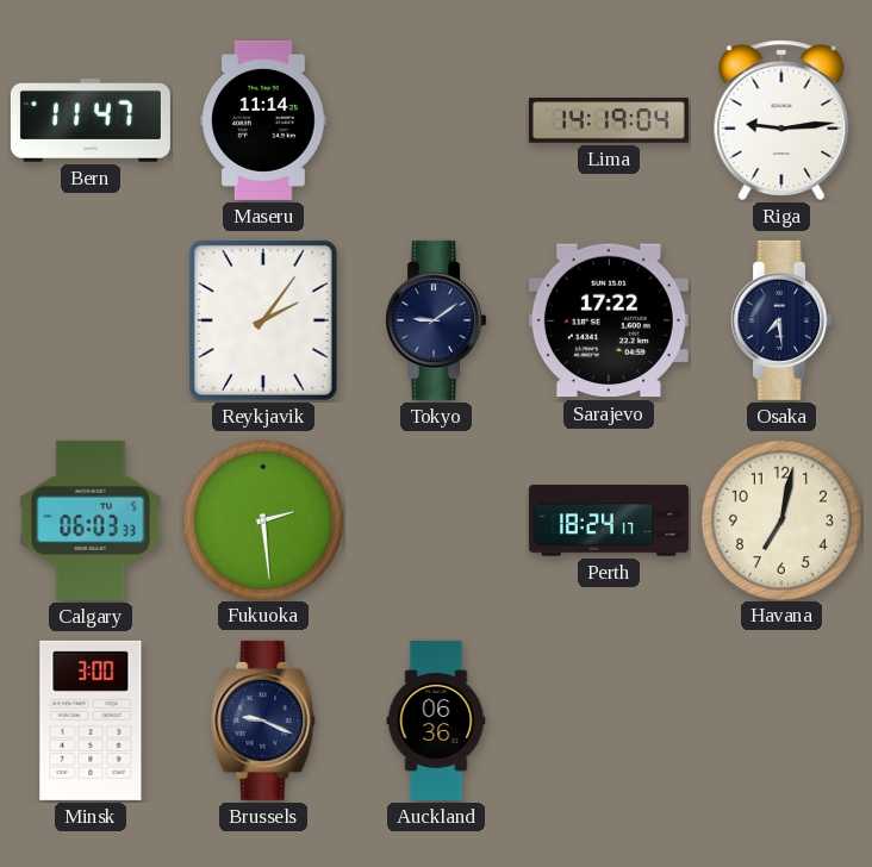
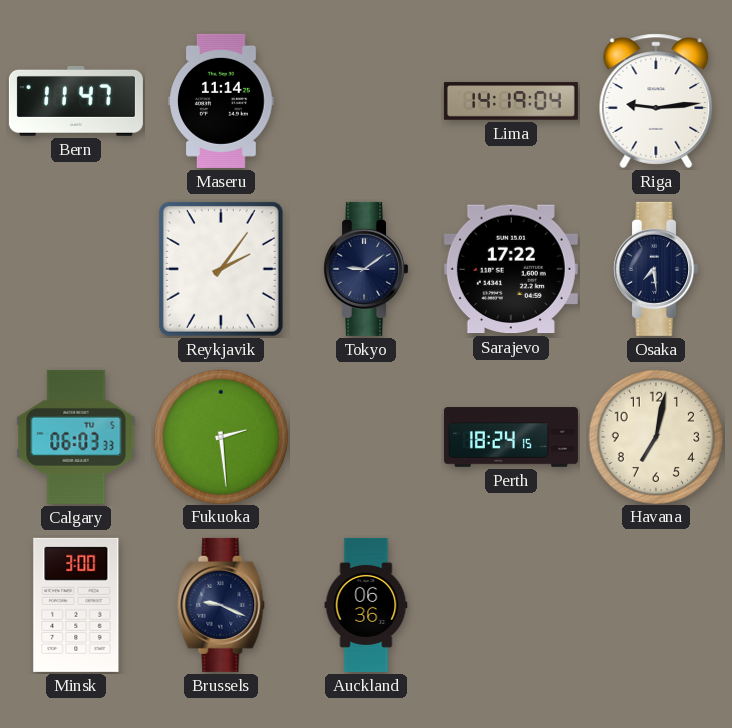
Perth: 18:24:17 -> 18:24:15
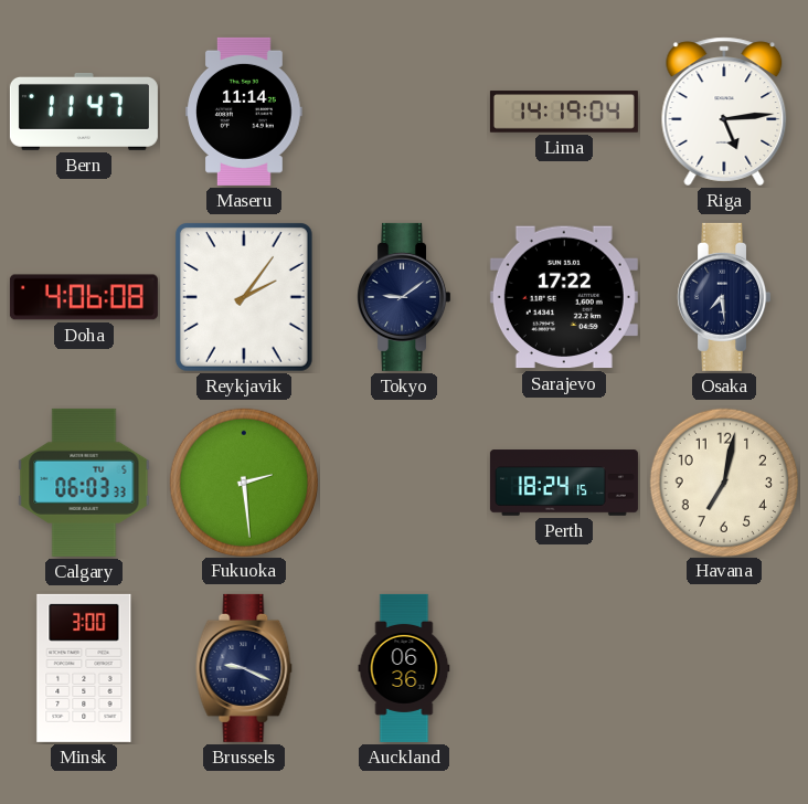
Riga: 9:14 -> 5:14
Doha: none -> 4:06
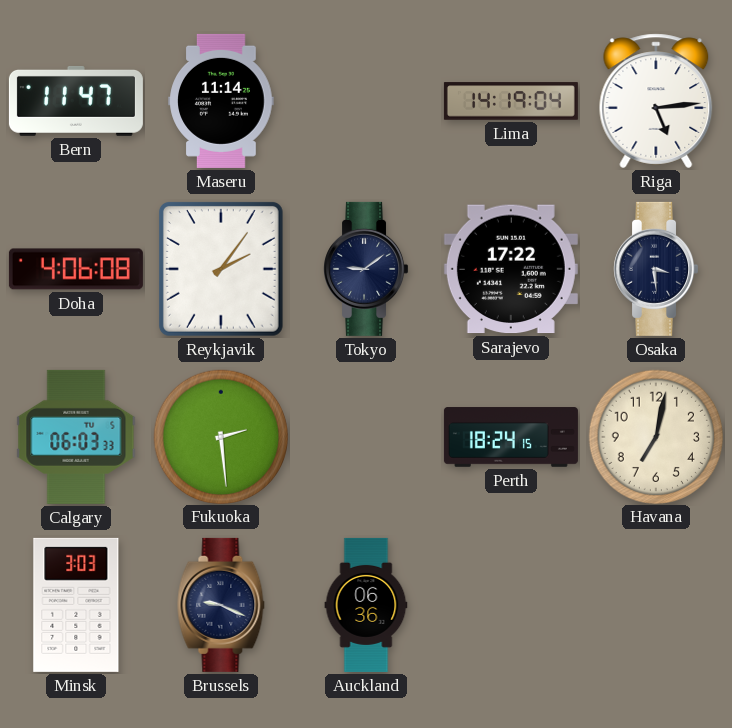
Osaka: 7:29 -> 3:29
Minsk: 3:00 -> 3:03
